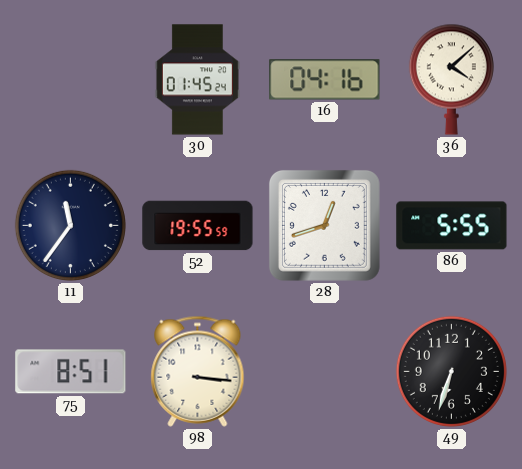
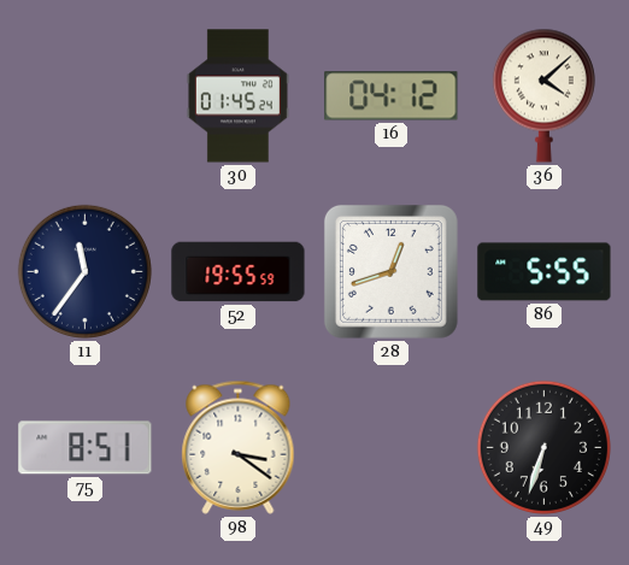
16: 04:16 -> 04:12
98: 3:16 -> 3:21
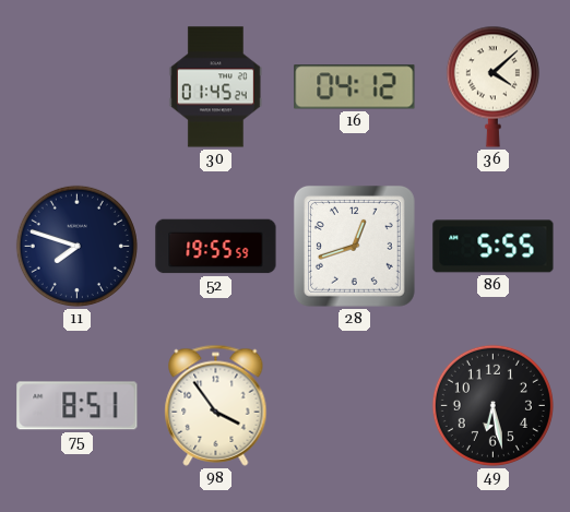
11: 11:36 -> 7:48
98: 3:21 -> 3:54
49: 6:33 -> 6:28
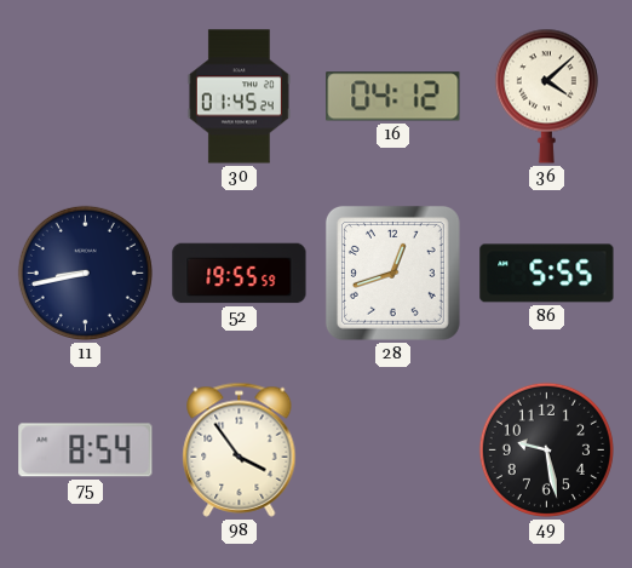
11: 7:48 -> 8:43
75: 8:51 -> 8:54
49: 6:28 -> 9:28
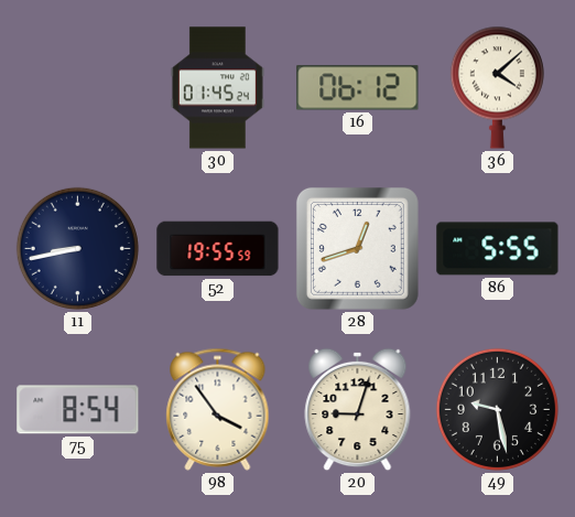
16: 04:12 -> 06:12
20: none -> 9:03
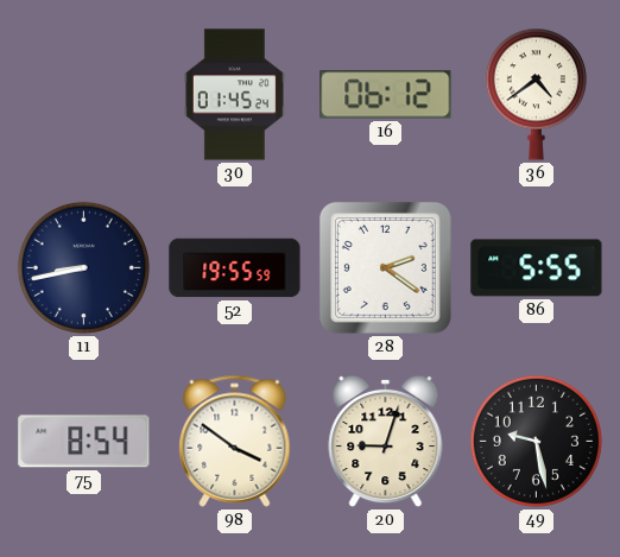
36: 4:08 -> 4:39
28: 12:42 -> 2:21
98: 3:54 -> 3:51
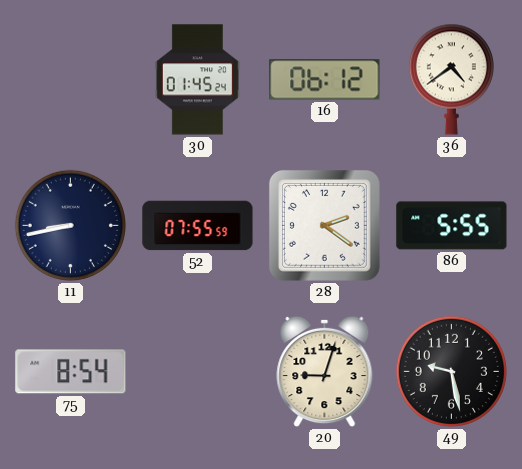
52: 19:55 -> 07:55
98: 3:51 -> none
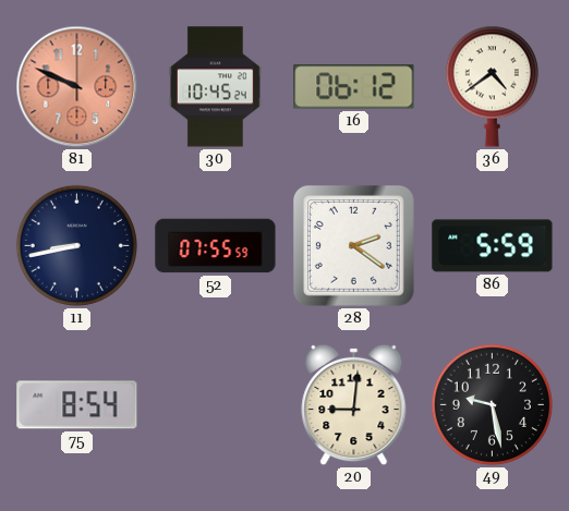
81: none -> 9:49
30: 01:45 -> 10:45
86: 5:55 -> 5:59
20: 9:03 -> 9:01
